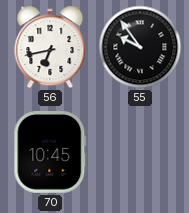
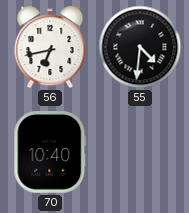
55: 9:54 -> 4:31
70: 10:45 -> 10:40
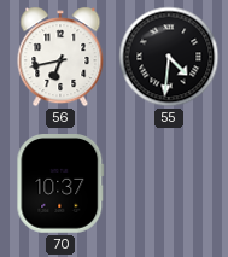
70: 10:40 -> 10:37
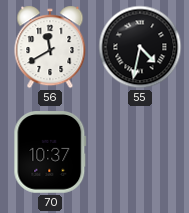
56: 6:43 -> 11:40
55: 4:31 -> 4:32
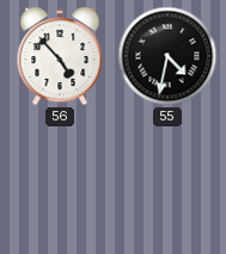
56: 11:40 -> 4:53
70: 10:37 -> none
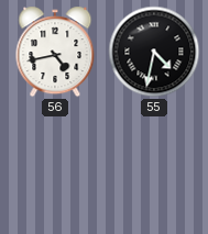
56: 4:53 -> 4:43
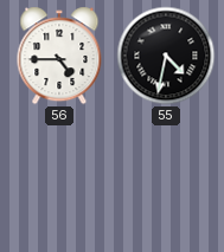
56: 4:43 -> 4:45
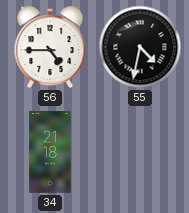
34: none -> 21:18
